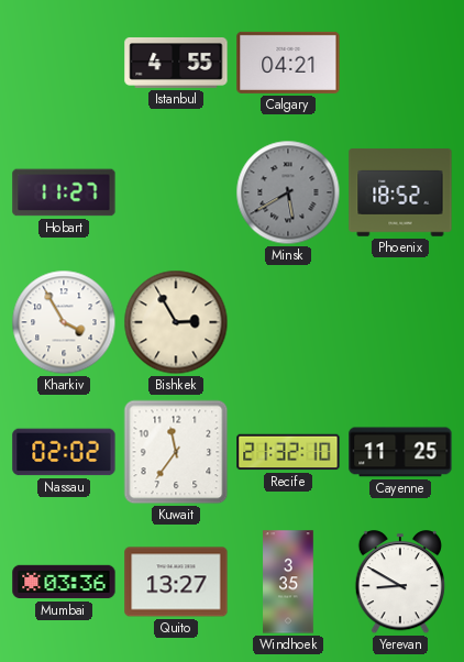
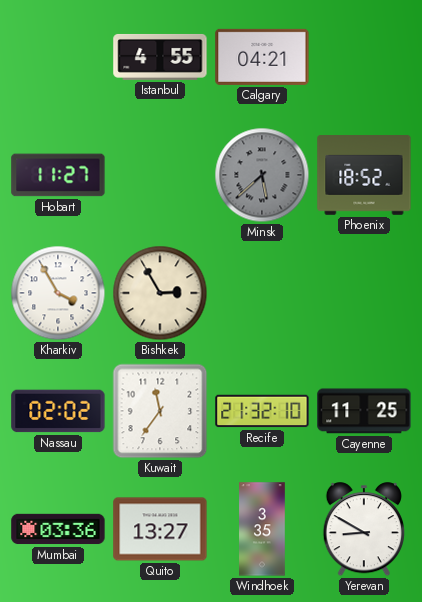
Minsk: 5:40 -> 5:38
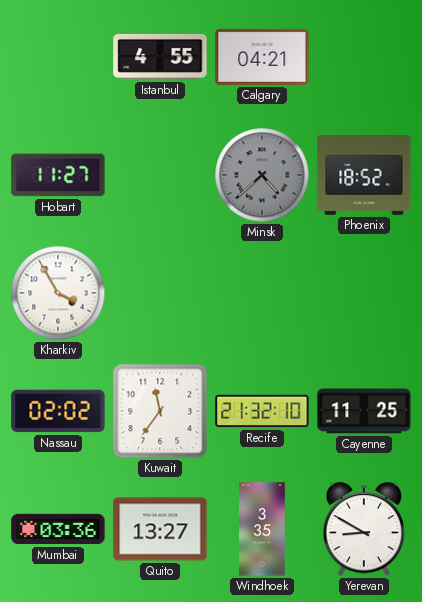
Minsk: 5:38 -> 4:38
Bishkek: 2:55 -> none
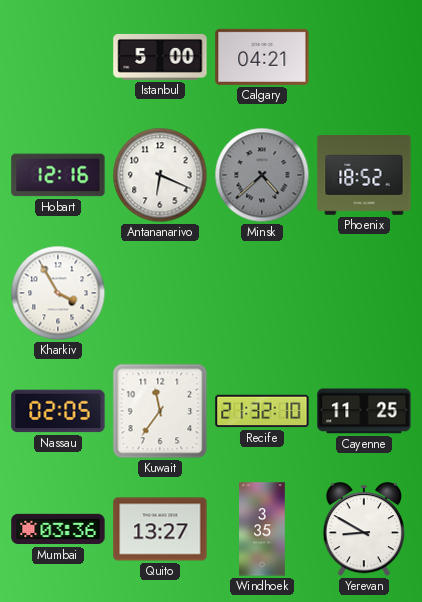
Istanbul: 4:55 -> 5:00
Hobart: 11:27 -> 12:16
Antananarivo: none -> 6:19
Nassau: 02:02 -> 02:05
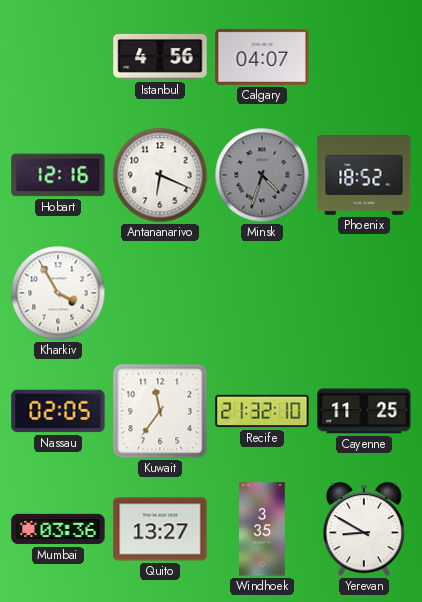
Istanbul: 5:00 -> 4:56
Calgary: 04:21 -> 04:07
Minsk: 4:38 -> 4:33
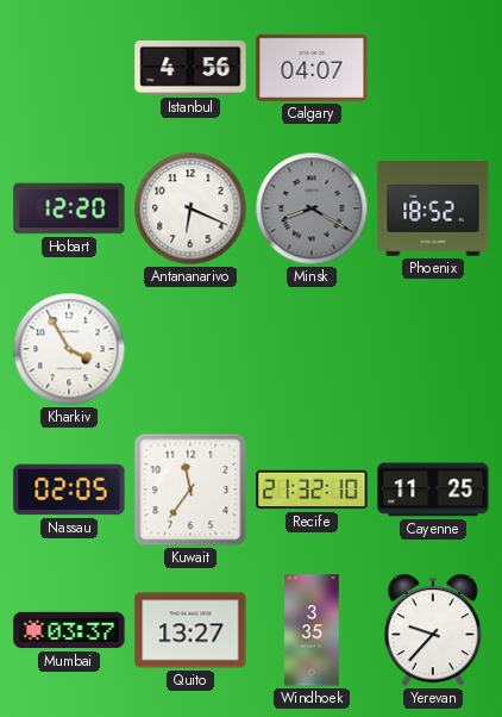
Hobart: 12:16 -> 12:20
Minsk: 4:33 -> 8:20
Mumbai: 03:36 -> 03:37
Yerevan: 8:50 -> 9:37
